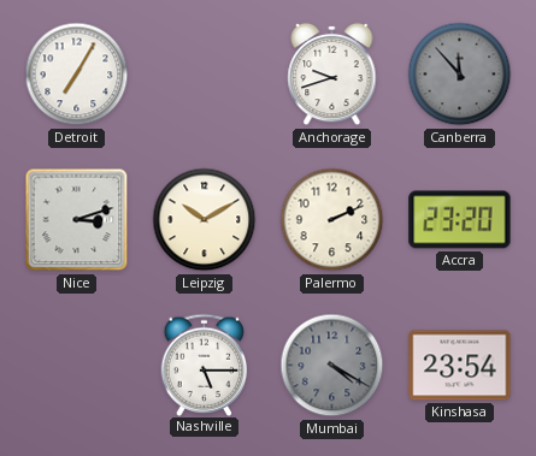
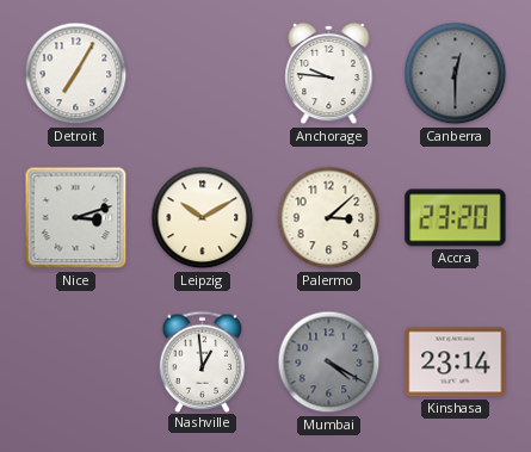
Anchorage: 9:42 -> 9:46
Canberra: 11:53 -> 12:30
Palermo: 2:11 -> 3:08
Nashville: 5:15 -> 12:59
Kinshasa: 23:54 -> 23:14
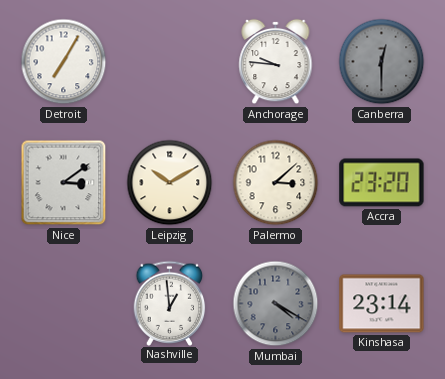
Nice: 3:12 -> 3:09
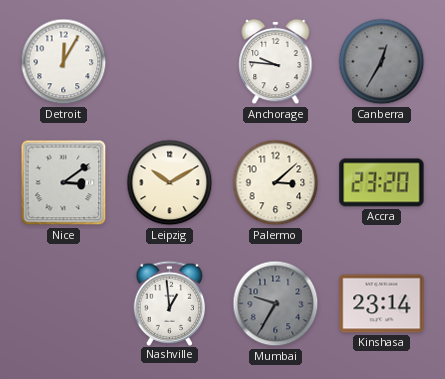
Detroit: 7:05 -> 12:05
Canberra: 12:30 -> 12:35
Mumbai: 4:20 -> 9:35
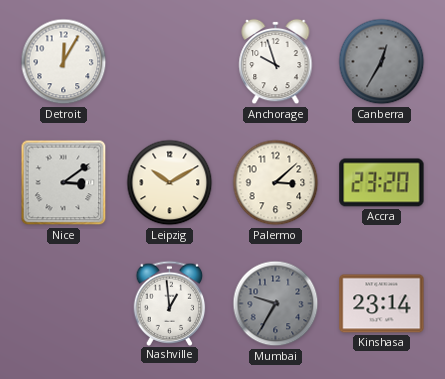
Anchorage: 9:46 -> 9:57
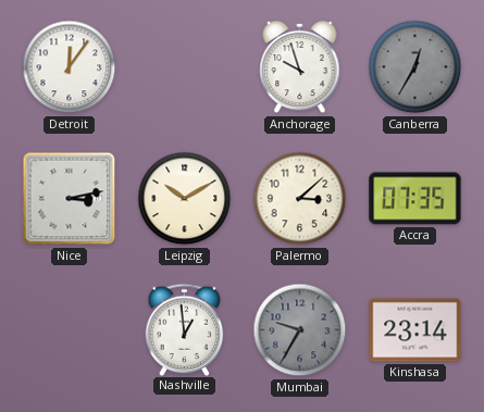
Detroit: 12:05 -> 12:06
Nice: 3:09 -> 3:13
Accra: 23:20 -> 07:35
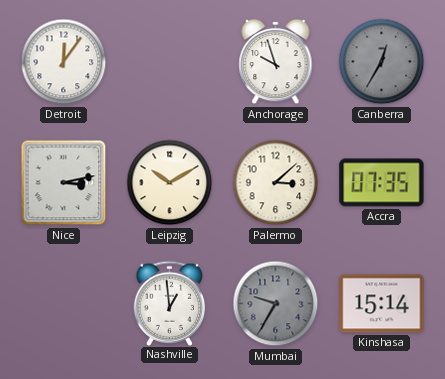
Kinshasa: 23:14 -> 15:14
